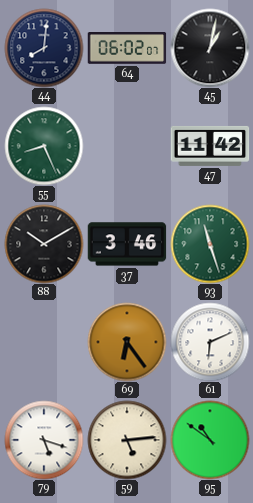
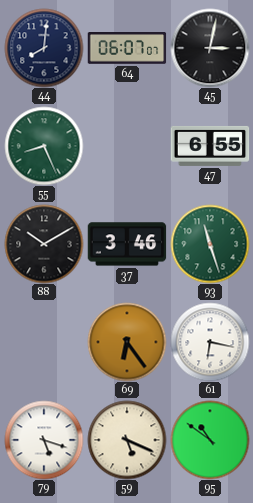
64: 06:02 -> 06:07
45: 1:02 -> 3:02
47: 11:42 -> 6:55
61: 6:11 -> 6:17
59: 5:14 -> 5:19
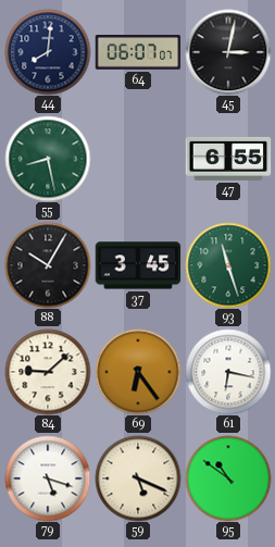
55: 8:26 -> 8:28
88: 10:10 -> 10:05
37: 3:46 -> 3:45
84: none -> 9:08
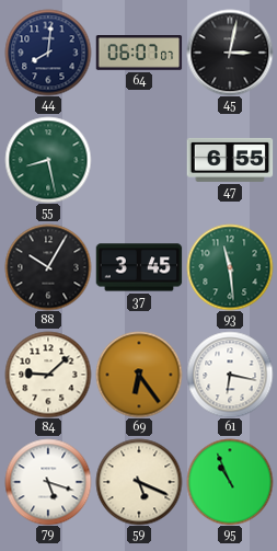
93: 11:27 -> 11:29
95: 10:51 -> 10:56
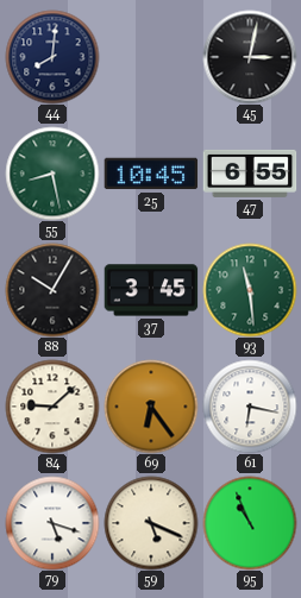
64: 06:07 -> none
25: none -> 10:45
